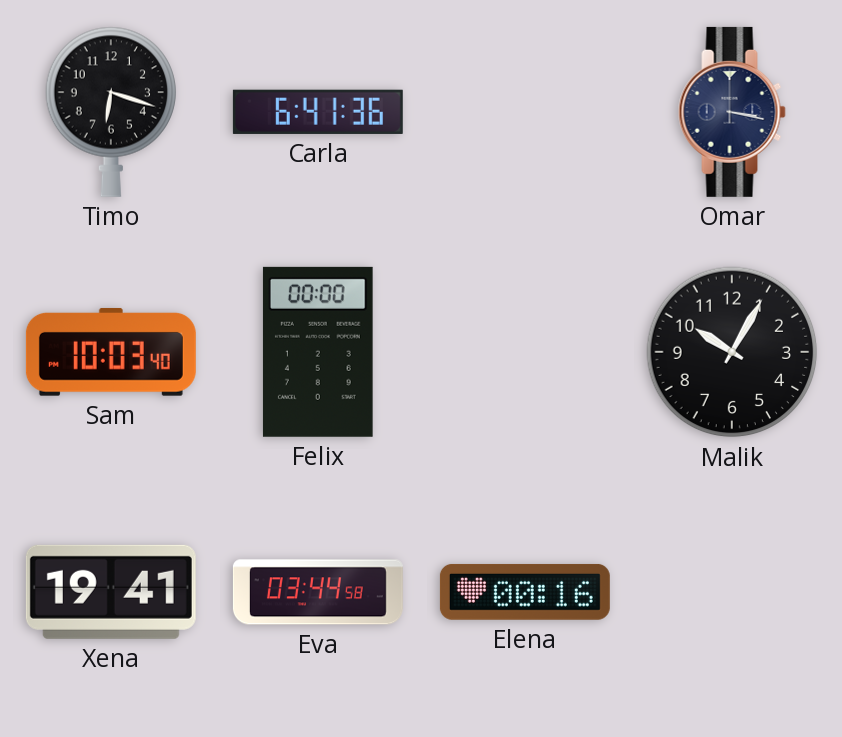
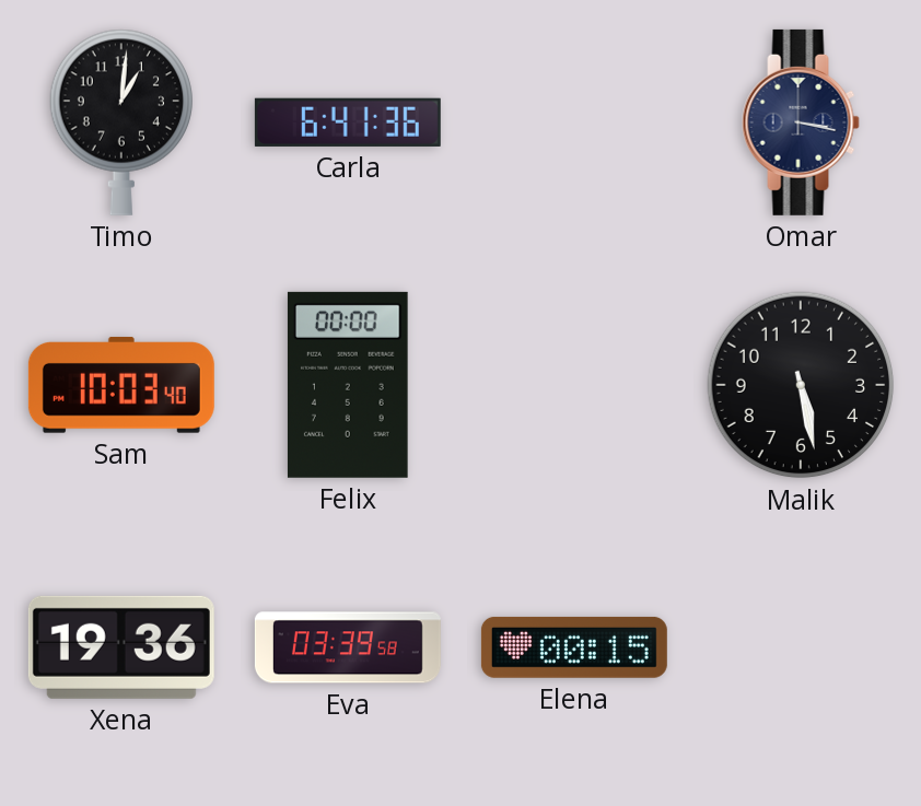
Timo: 6:18 -> 1:01
Malik: 10:05 -> 5:28
Xena: 19:41 -> 19:36
Eva: 03:44 -> 03:39
Elena: 00:16 -> 00:15
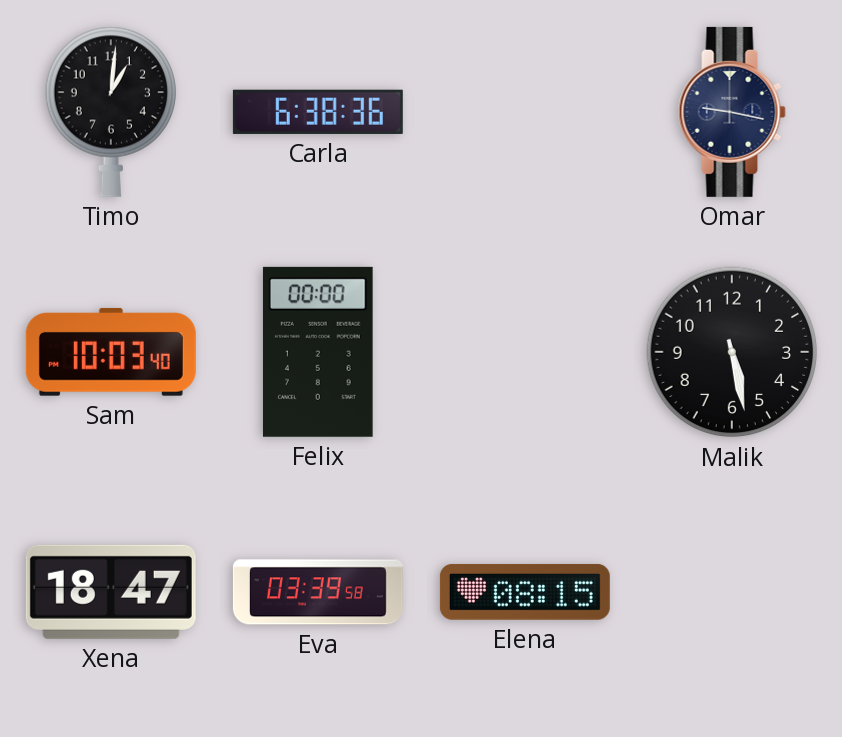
Carla: 6:41 -> 6:38
Omar: 3:17 -> 9:17
Xena: 19:36 -> 18:47
Elena: 00:15 -> 08:15
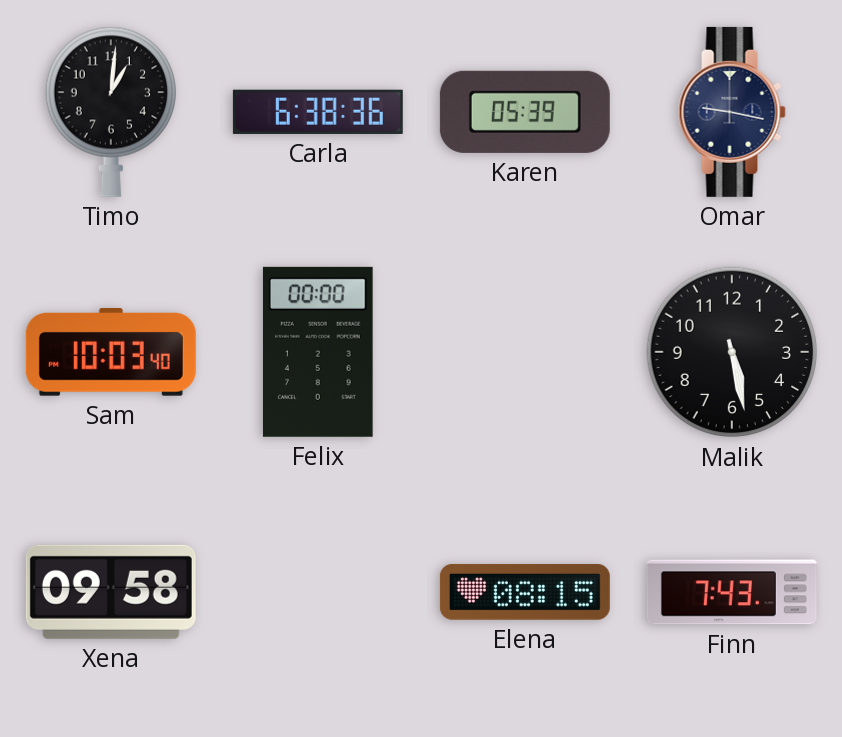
Karen: none -> 05:39
Xena: 18:47 -> 09:58
Eva: 03:39 -> none
Finn: none -> 7:43
